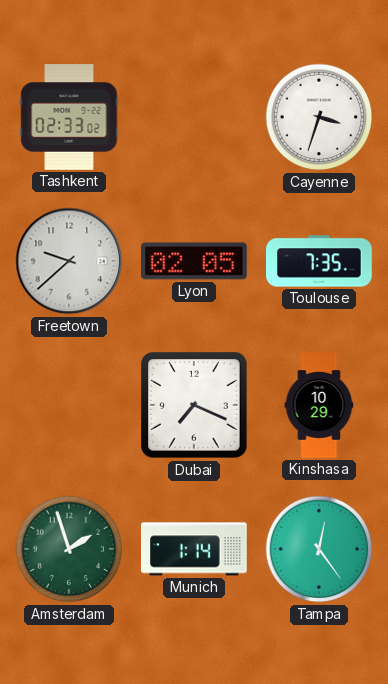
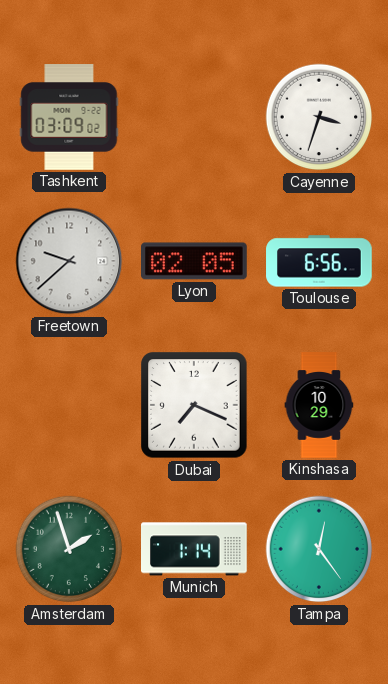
Tashkent: 02:33 -> 03:09
Toulouse: 7:35 -> 6:56
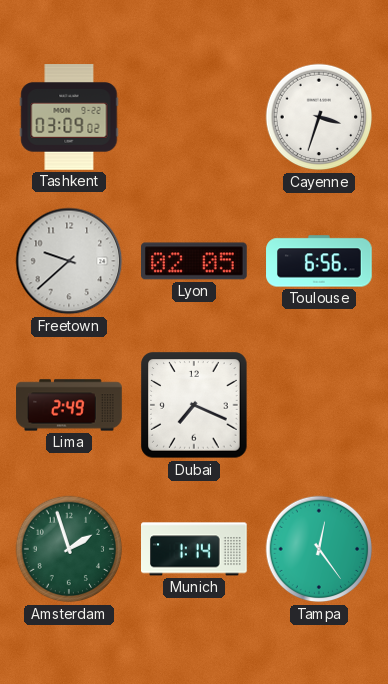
Lima: none -> 2:49
Kinshasa: 10:29 -> none
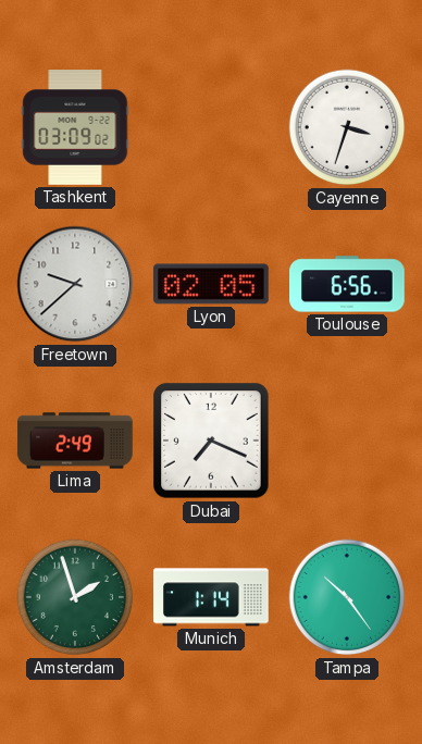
Tampa: 12:24 -> 10:24
